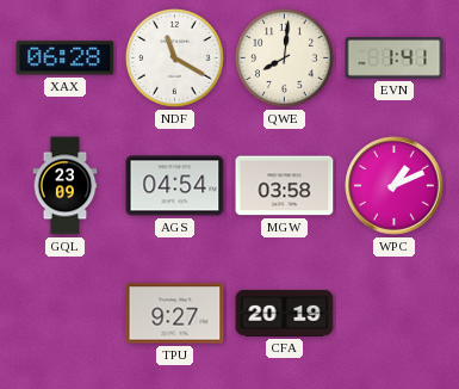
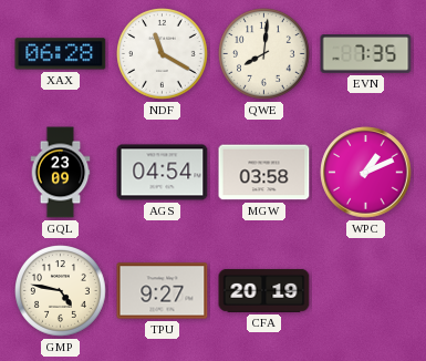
EVN: 1:41 -> 7:35
GMP: none -> 4:47
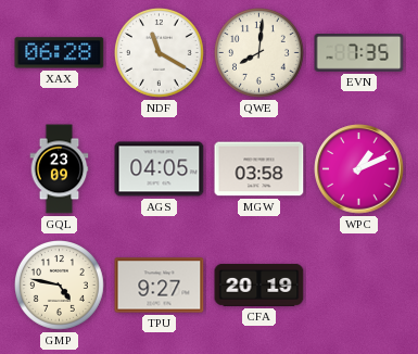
AGS: 04:54 -> 04:05
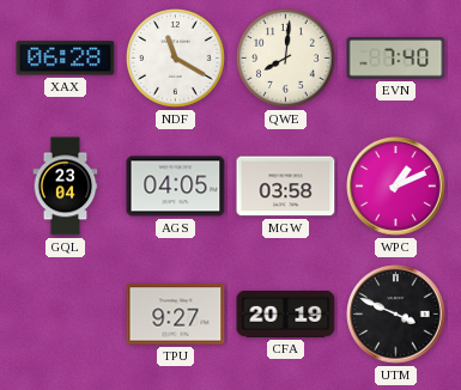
EVN: 7:35 -> 7:40
GQL: 23:09 -> 23:04
GMP: 4:47 -> none
UTM: none -> 3:49
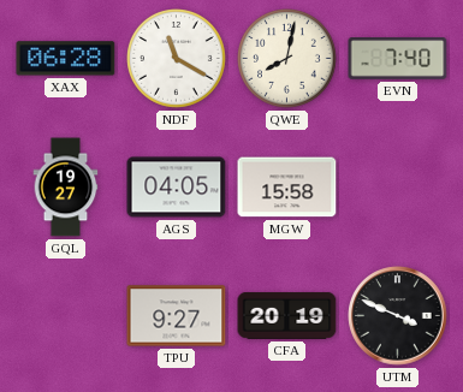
QWE: 8:01 -> 8:02
GQL: 23:04 -> 19:27
MGW: 03:58 -> 15:58
WPC: 1:11 -> none
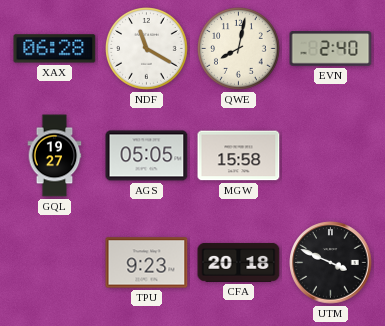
EVN: 7:40 -> 2:40
AGS: 04:05 -> 05:05
TPU: 9:27 -> 9:23
CFA: 20:19 -> 20:18
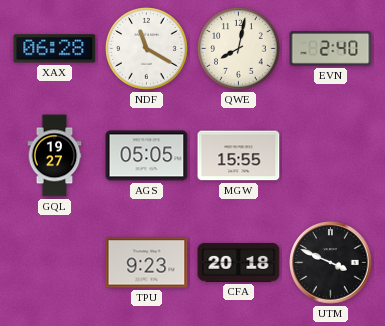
MGW: 15:58 -> 15:55
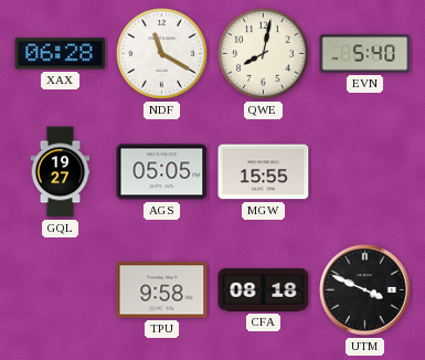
EVN: 2:40 -> 5:40
TPU: 9:23 -> 9:58
CFA: 20:18 -> 08:18
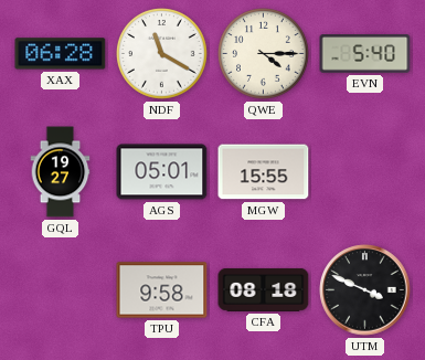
QWE: 8:02 -> 4:15
AGS: 05:05 -> 05:01
